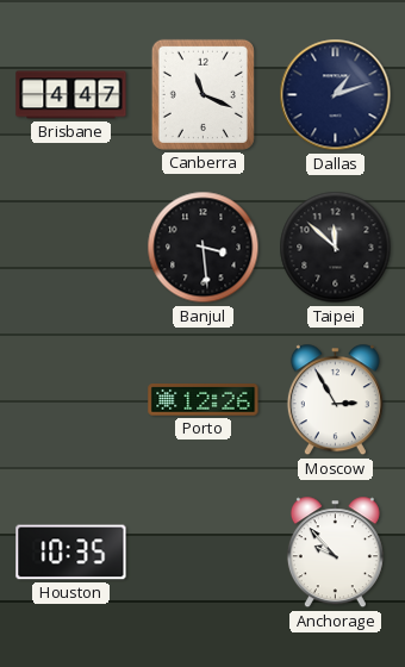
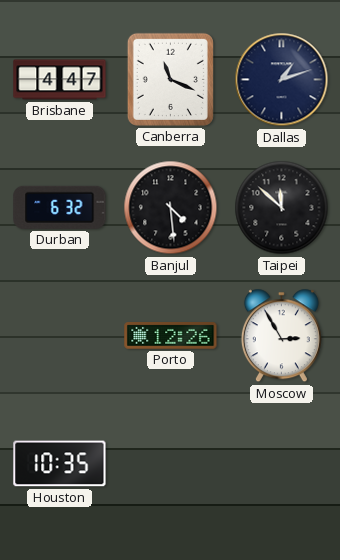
Durban: none -> 6:32
Banjul: 3:29 -> 4:29
Anchorage: 9:53 -> none
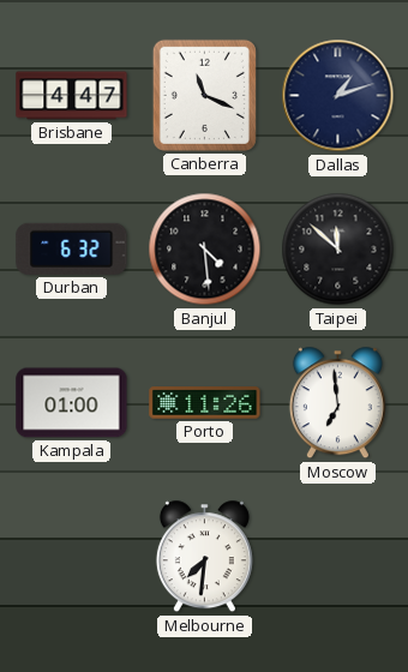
Kampala: none -> 01:00
Porto: 12:26 -> 11:26
Moscow: 2:55 -> 6:59
Houston: 10:35 -> none
Melbourne: none -> 7:31
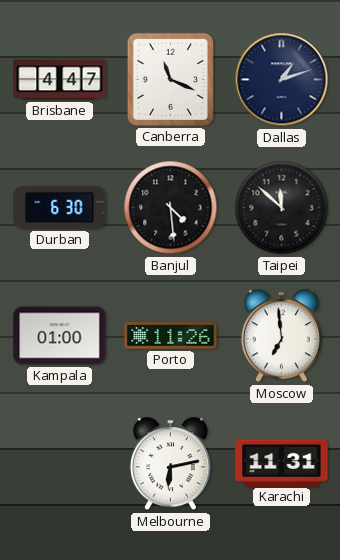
Durban: 6:32 -> 6:30
Melbourne: 7:31 -> 6:13
Karachi: none -> 11:31
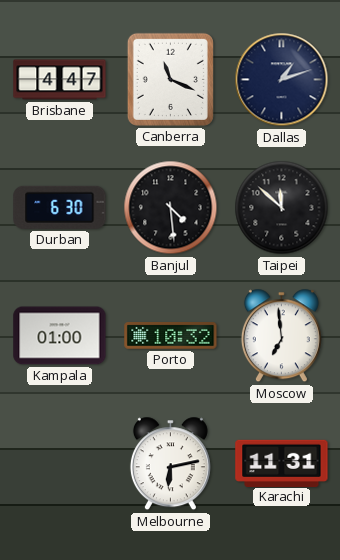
Porto: 11:26 -> 10:32
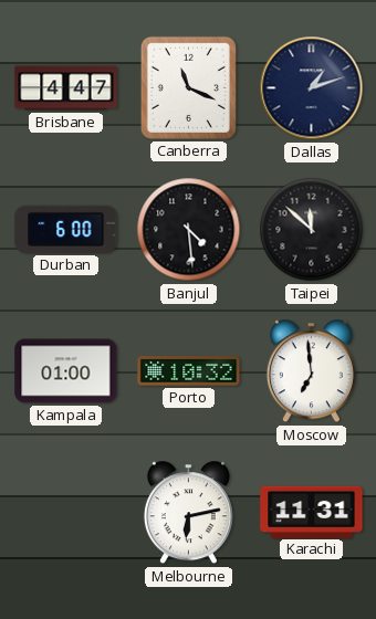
Durban: 6:30 -> 6:00
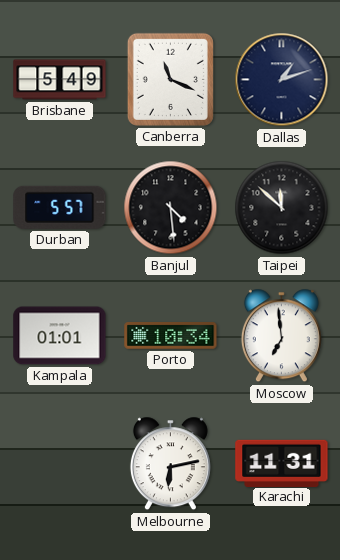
Brisbane: 4:47 -> 5:49
Durban: 6:00 -> 5:57
Kampala: 01:00 -> 01:01
Porto: 10:32 -> 10:34
